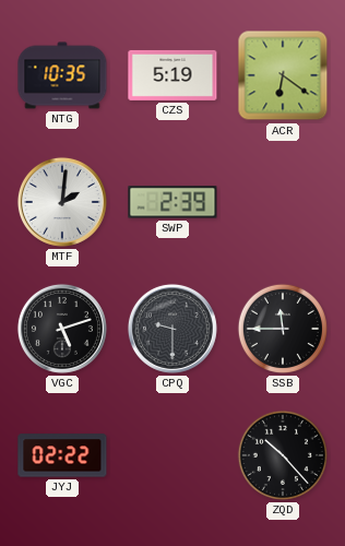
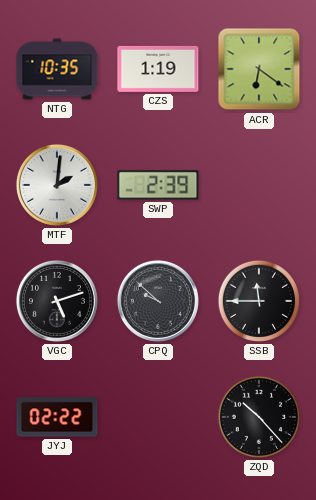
CZS: 5:19 -> 1:19
CPQ: 9:30 -> 9:52
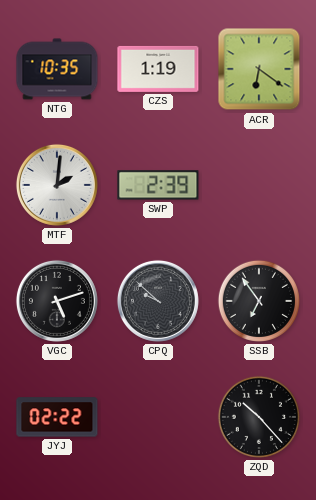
SSB: 11:45 -> 6:54
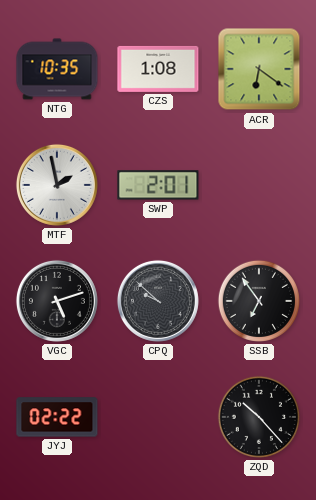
CZS: 1:19 -> 1:08
MTF: 2:01 -> 1:58
SWP: 2:39 -> 2:01
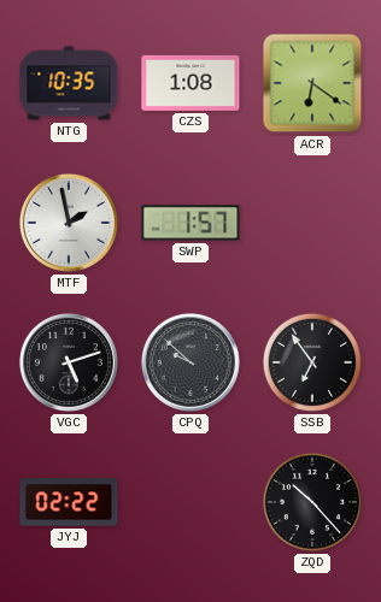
SWP: 2:01 -> 1:57
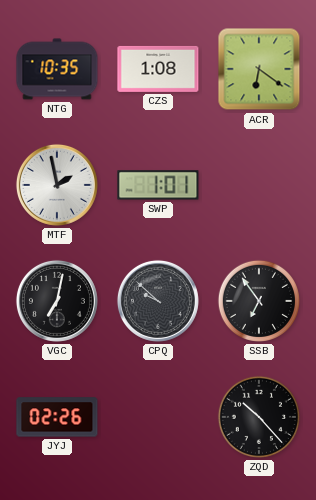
SWP: 1:57 -> 1:01
VGC: 5:12 -> 7:02
JYJ: 02:22 -> 02:26
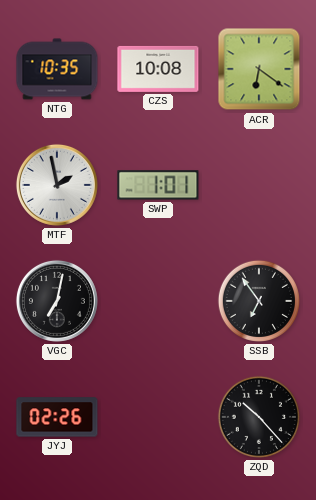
CZS: 1:08 -> 10:08
CPQ: 9:52 -> none
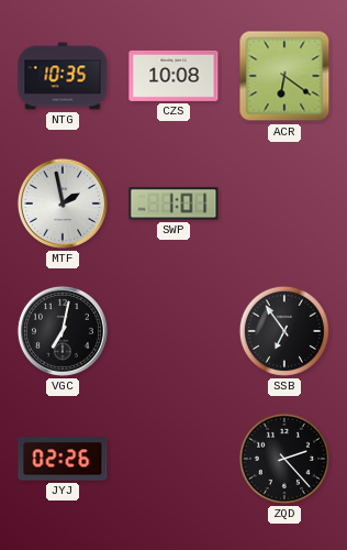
ZQD: 10:23 -> 2:23
